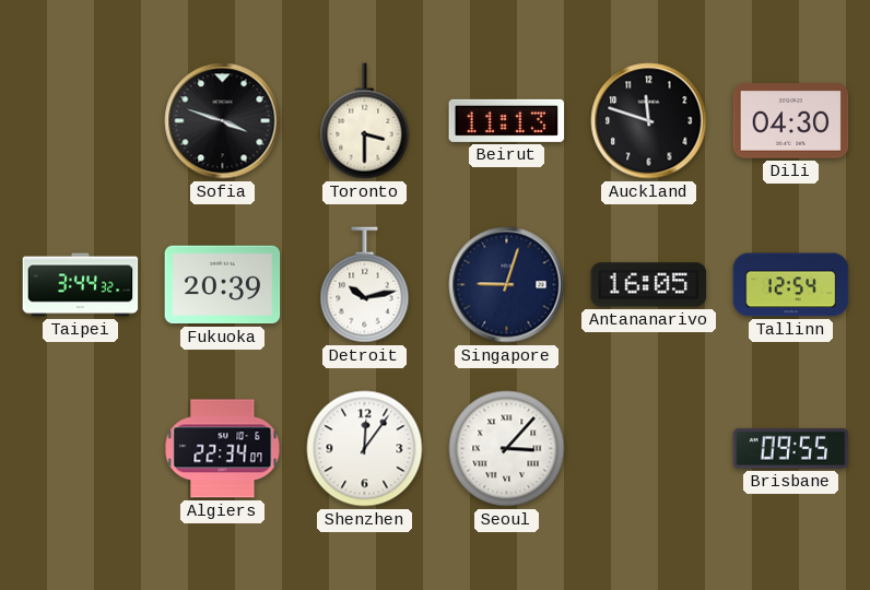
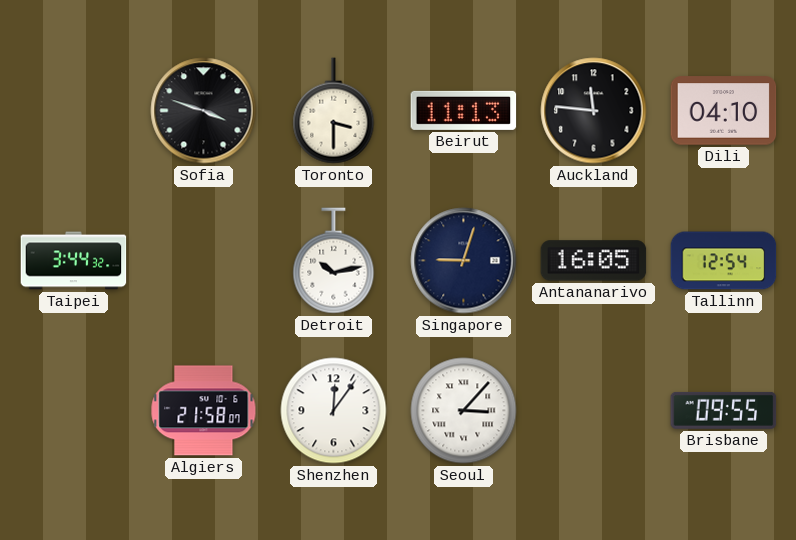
Auckland: 11:48 -> 11:46
Dili: 04:30 -> 04:10
Fukuoka: 20:39 -> none
Algiers: 22:34 -> 21:58
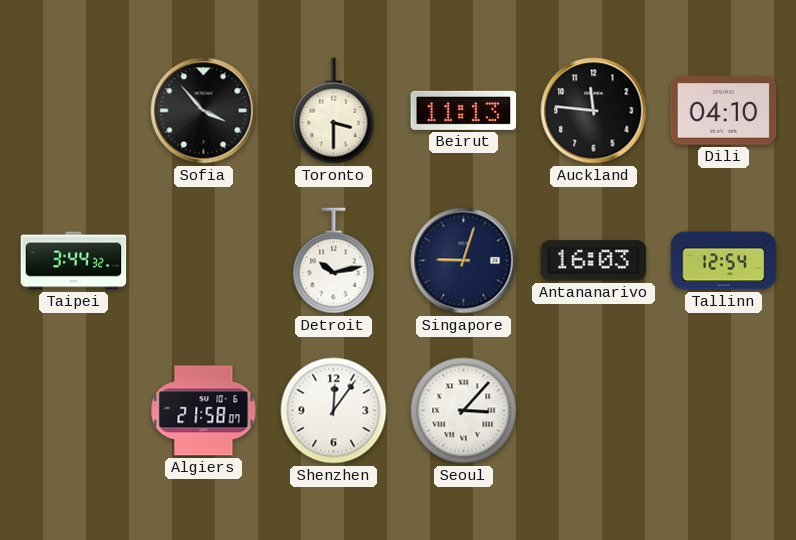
Sofia: 3:48 -> 3:53
Antananarivo: 16:05 -> 16:03
Brisbane: 09:55 -> none
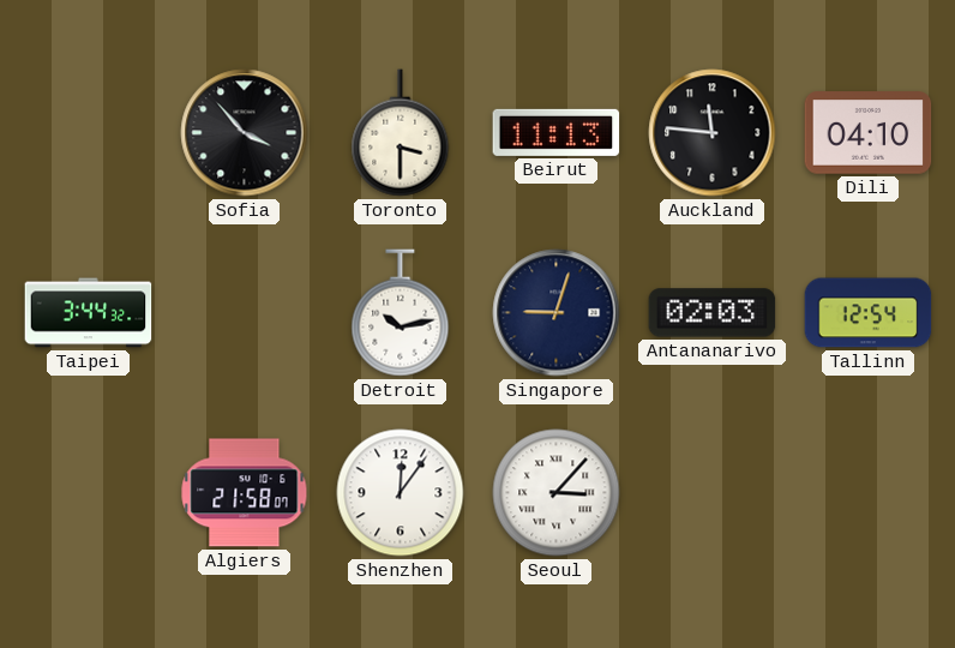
Antananarivo: 16:03 -> 02:03
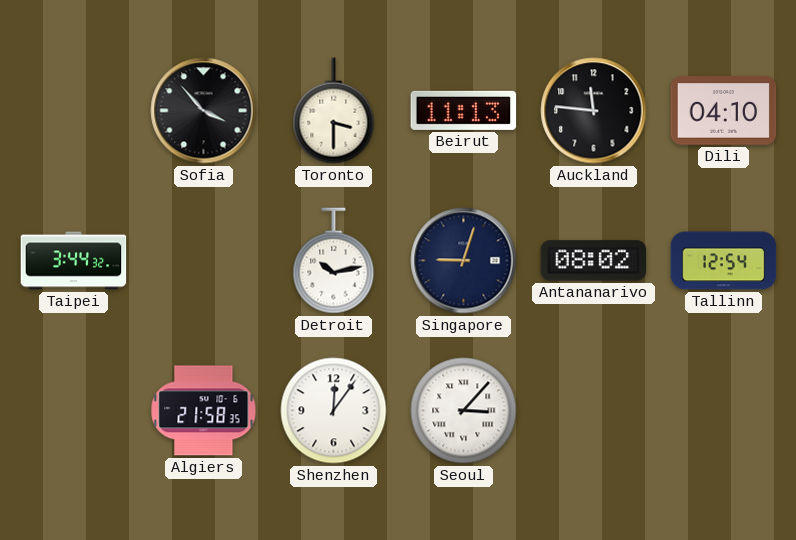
Antananarivo: 02:03 -> 08:02
Algiers: 21:58:07 -> 21:58:35
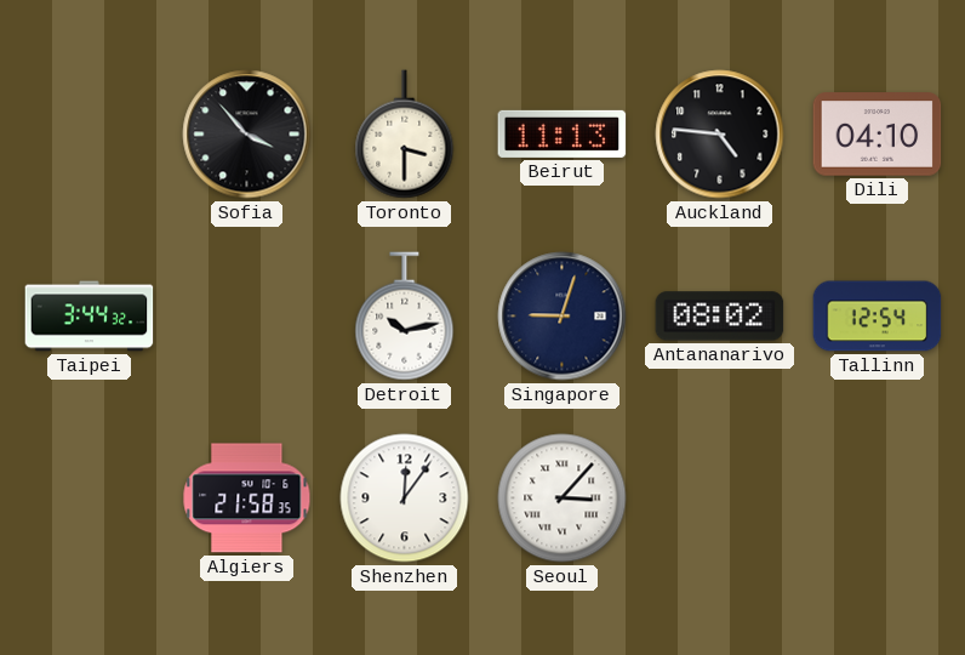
Auckland: 11:46 -> 4:46
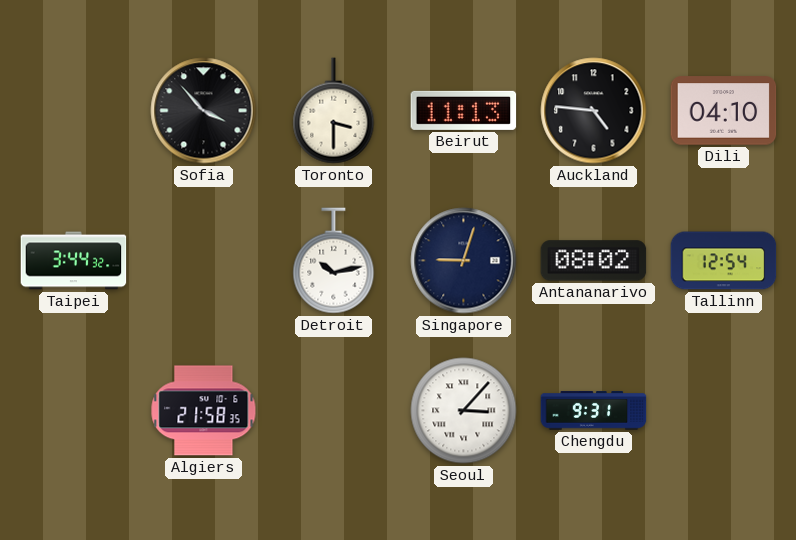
Shenzhen: 12:06 -> none
Chengdu: none -> 9:31
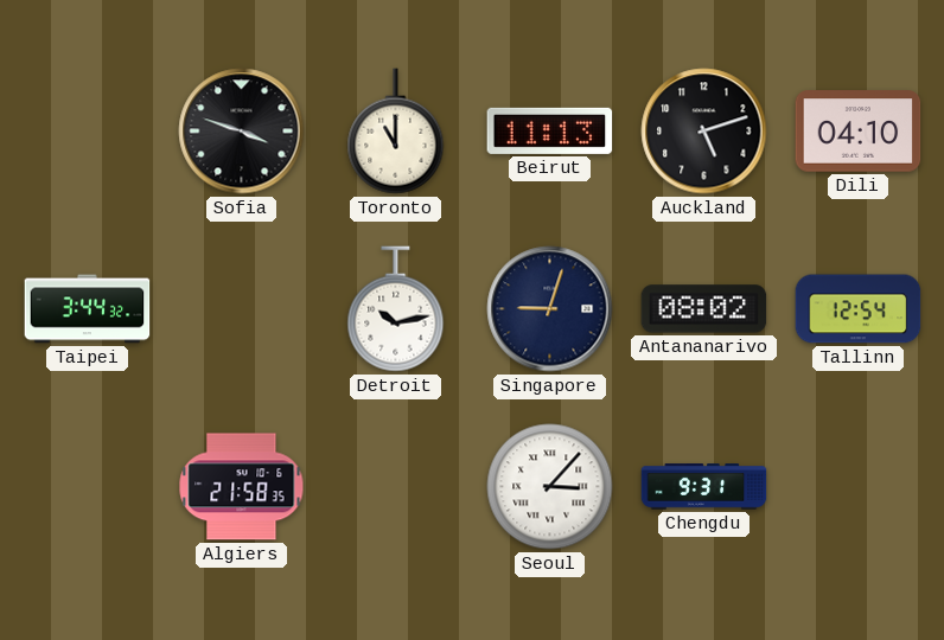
Sofia: 3:53 -> 3:48
Toronto: 3:30 -> 11:00
Auckland: 4:46 -> 5:12
